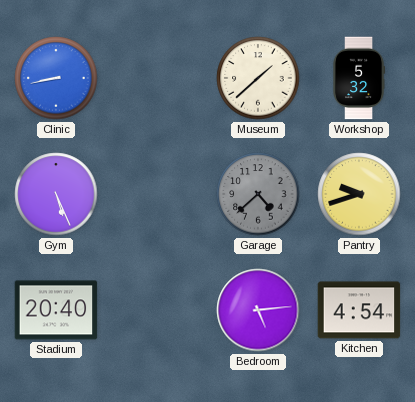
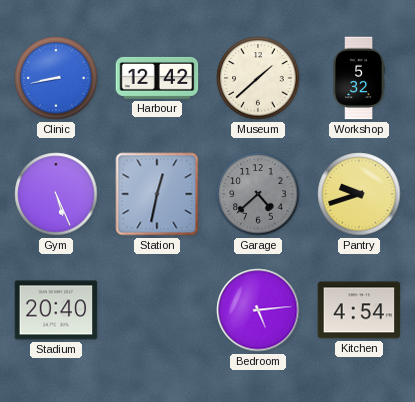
Harbour: none -> 12:42
Station: none -> 12:32
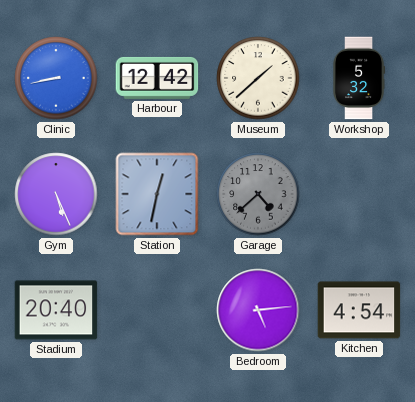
Pantry: 9:42 -> none
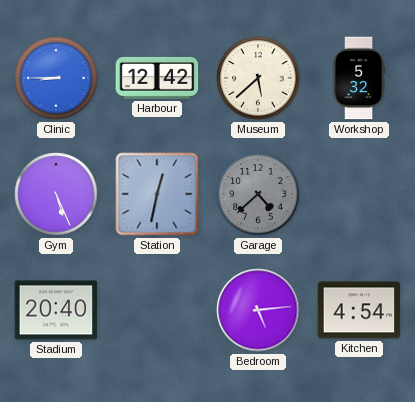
Clinic: 8:43 -> 8:45
Museum: 1:38 -> 5:38
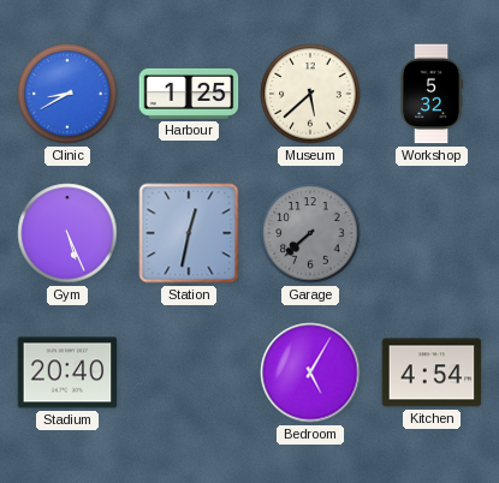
Clinic: 8:45 -> 8:40
Harbour: 12:42 -> 1:25
Garage: 4:38 -> 7:38
Bedroom: 5:14 -> 5:05
